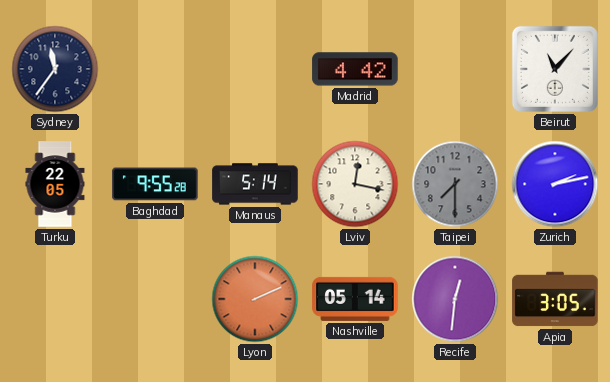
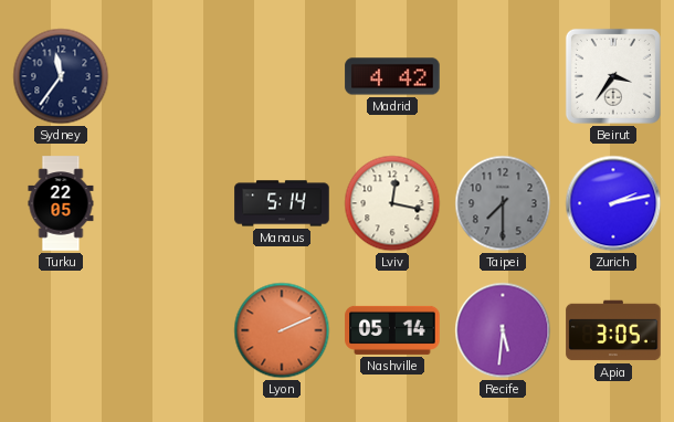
Beirut: 11:07 -> 3:36
Baghdad: 9:55 -> none
Recife: 12:31 -> 5:31
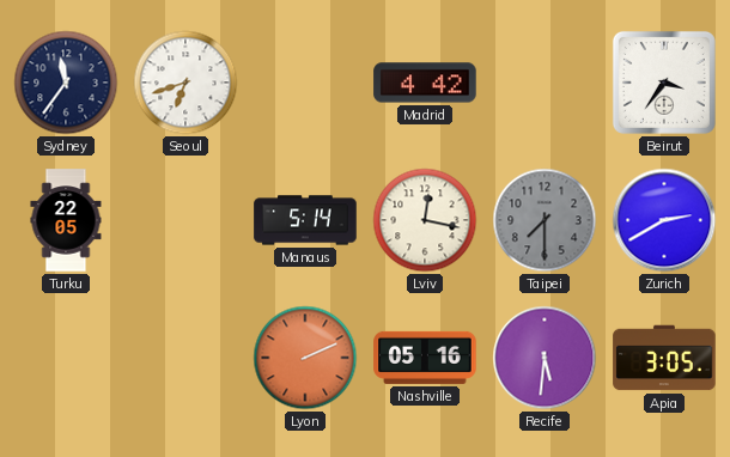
Seoul: none -> 6:42
Zurich: 2:13 -> 2:40
Nashville: 05:14 -> 05:16
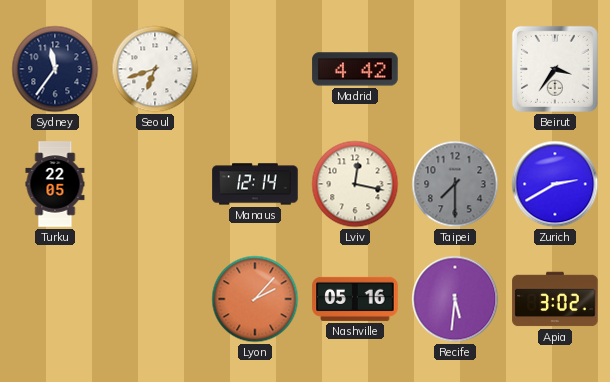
Manaus: 5:14 -> 12:14
Lyon: 2:11 -> 2:07
Apia: 3:05 -> 3:02
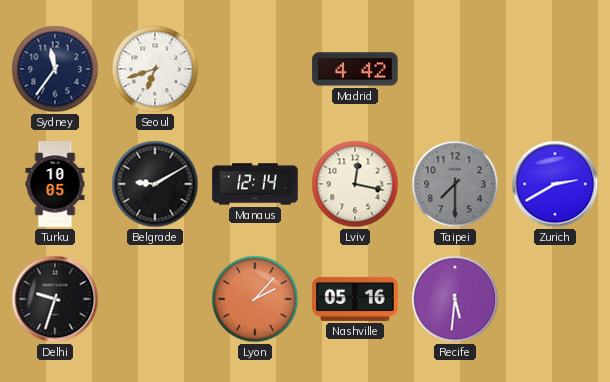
Beirut: 3:36 -> none
Turku: 22:05 -> 10:05
Belgrade: none -> 9:10
Delhi: none -> 9:33
Apia: 3:02 -> none
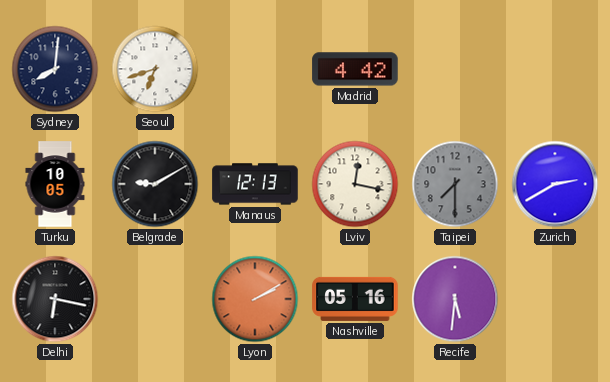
Sydney: 11:36 -> 8:01
Manaus: 12:14 -> 12:13
Delhi: 9:33 -> 6:17
Lyon: 2:07 -> 2:10
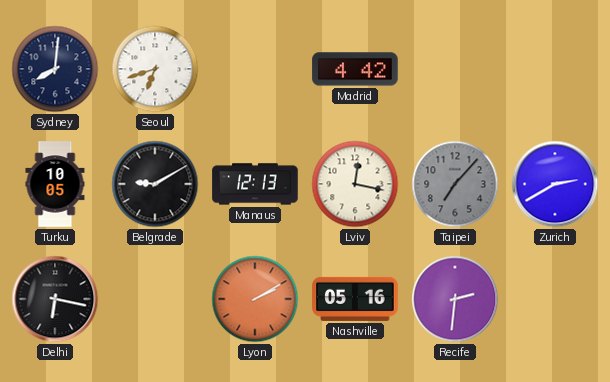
Taipei: 7:30 -> 7:07
Recife: 5:31 -> 2:31
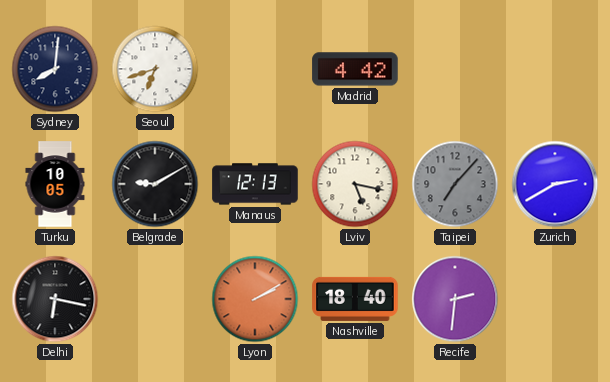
Lviv: 12:17 -> 5:17
Nashville: 05:16 -> 18:40
